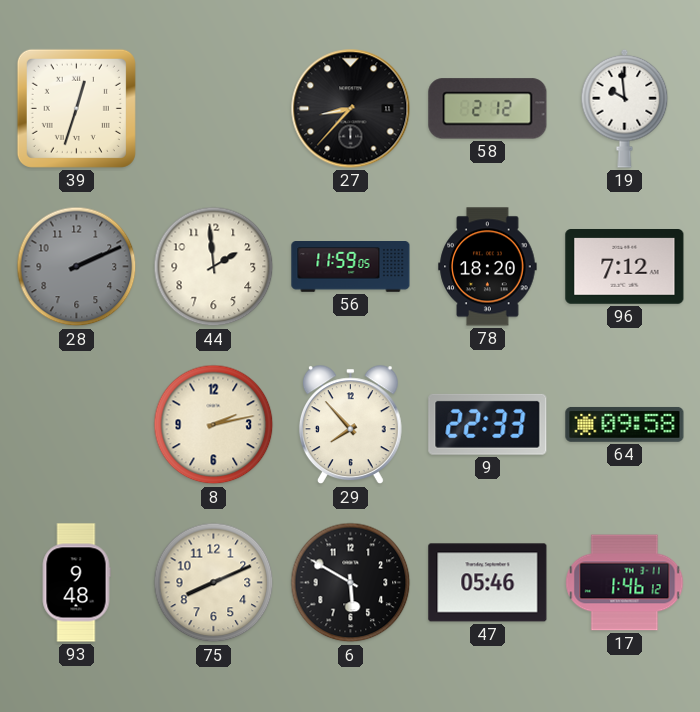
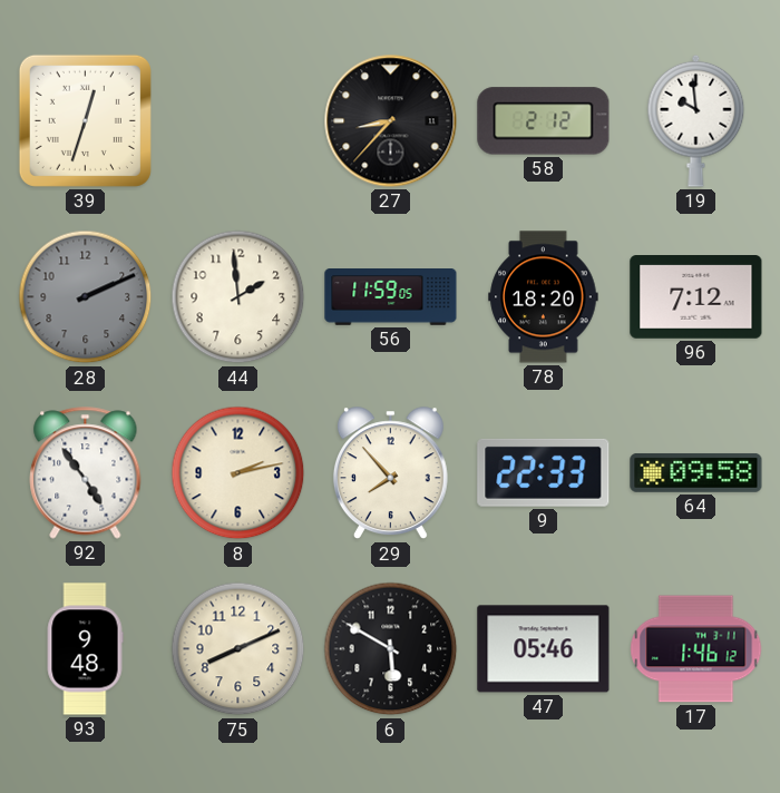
92: none -> 4:54
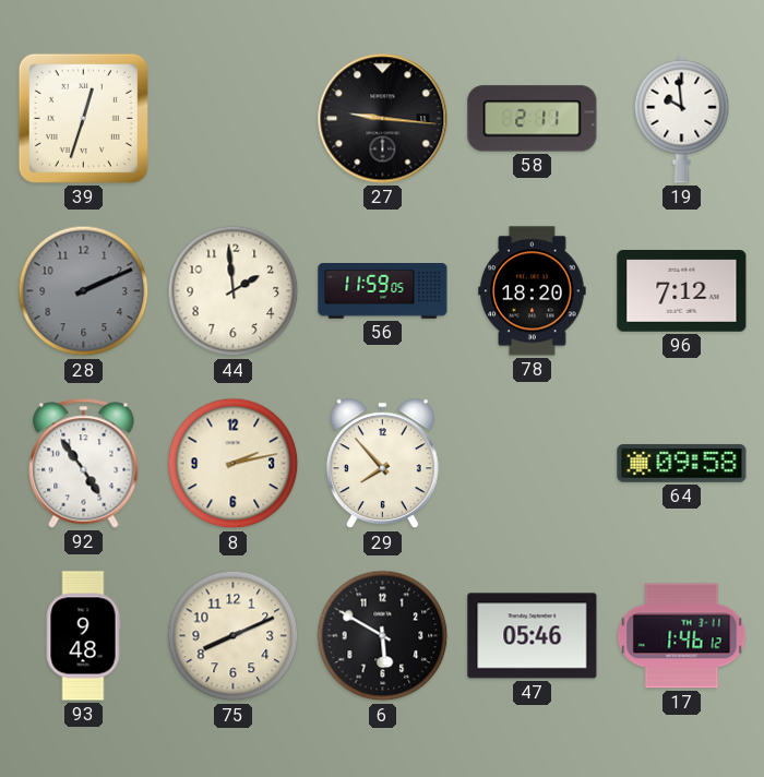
27: 8:37 -> 9:16
58: 2:12 -> 2:11
9: 22:33 -> none
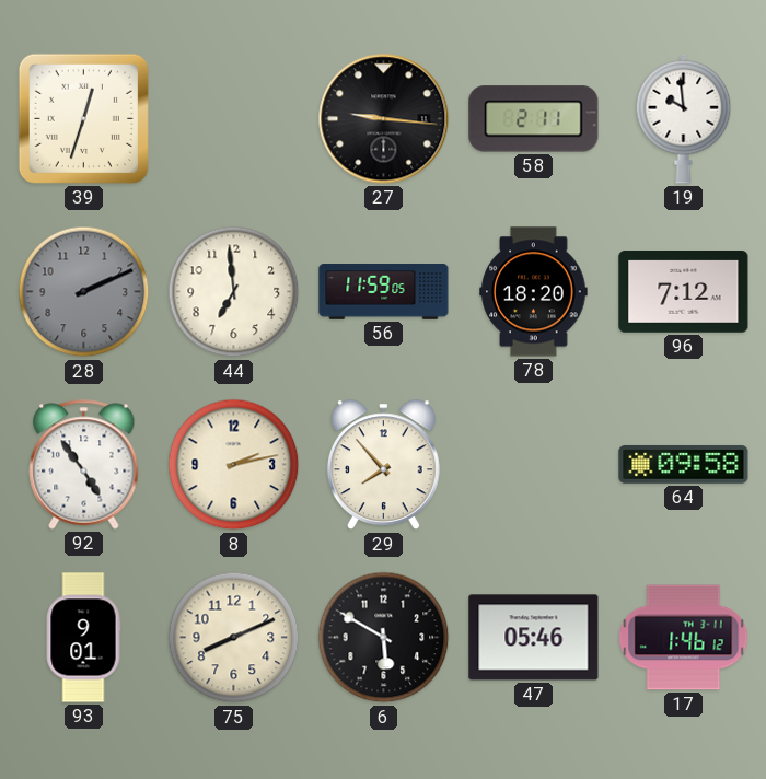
44: 1:59 -> 6:59
93: 9:48 -> 9:01
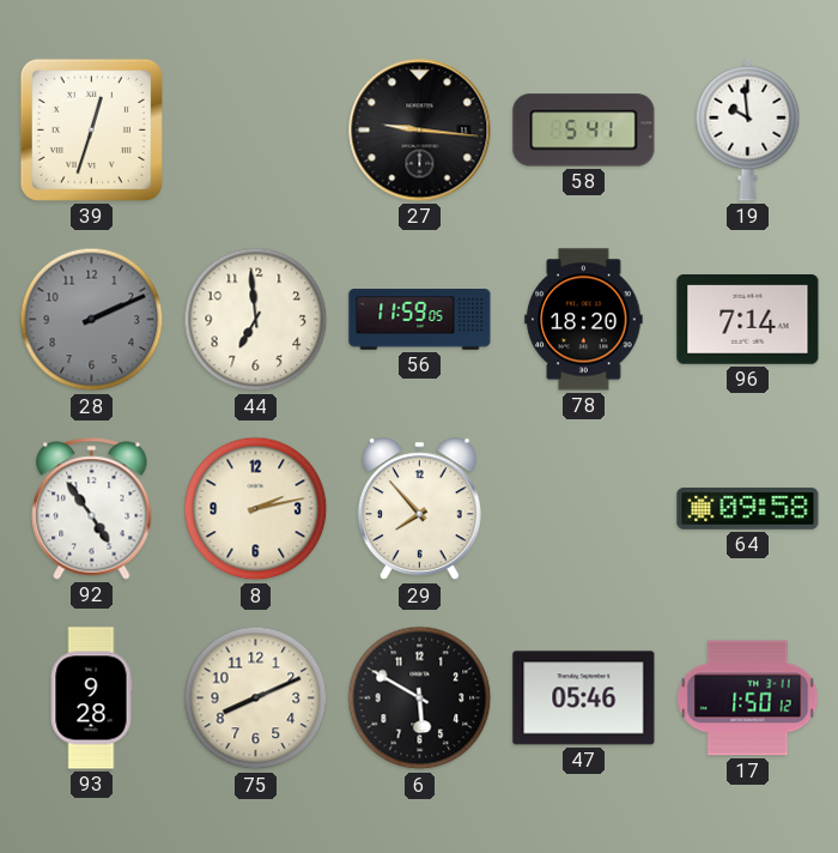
58: 2:11 -> 5:41
96: 7:12 -> 7:14
93: 9:01 -> 9:28
17: 1:46 -> 1:50
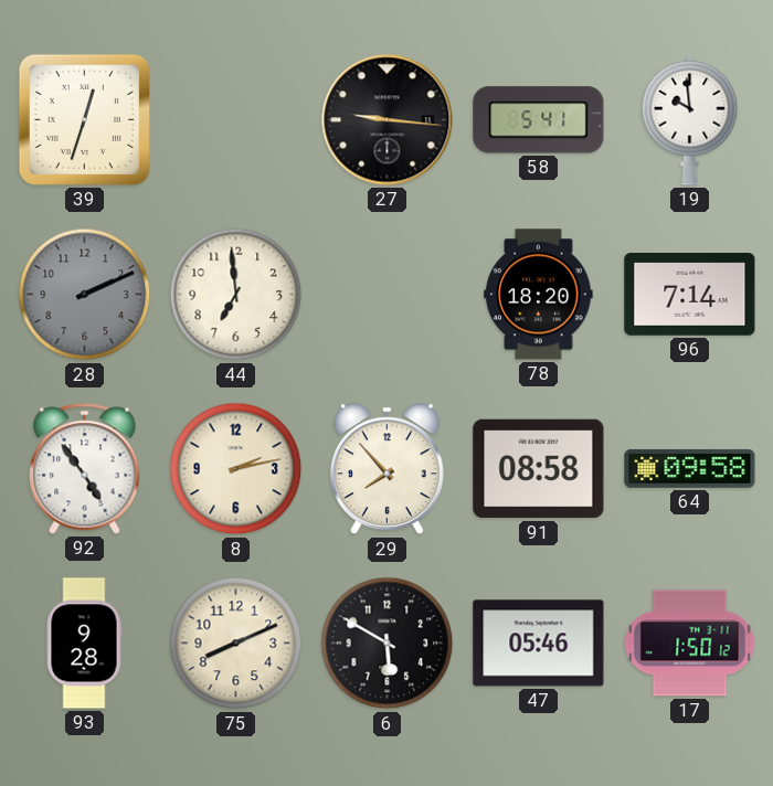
56: 11:59 -> none
91: none -> 08:58
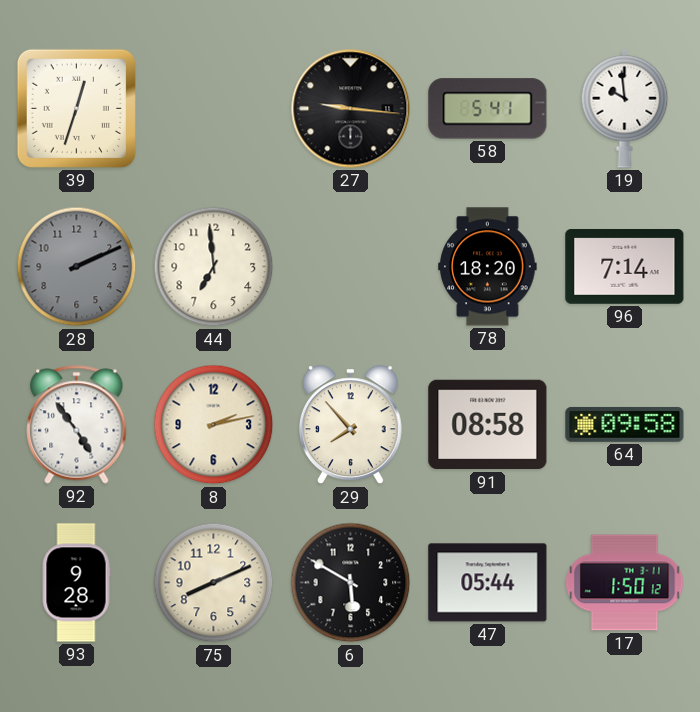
47: 05:46 -> 05:44
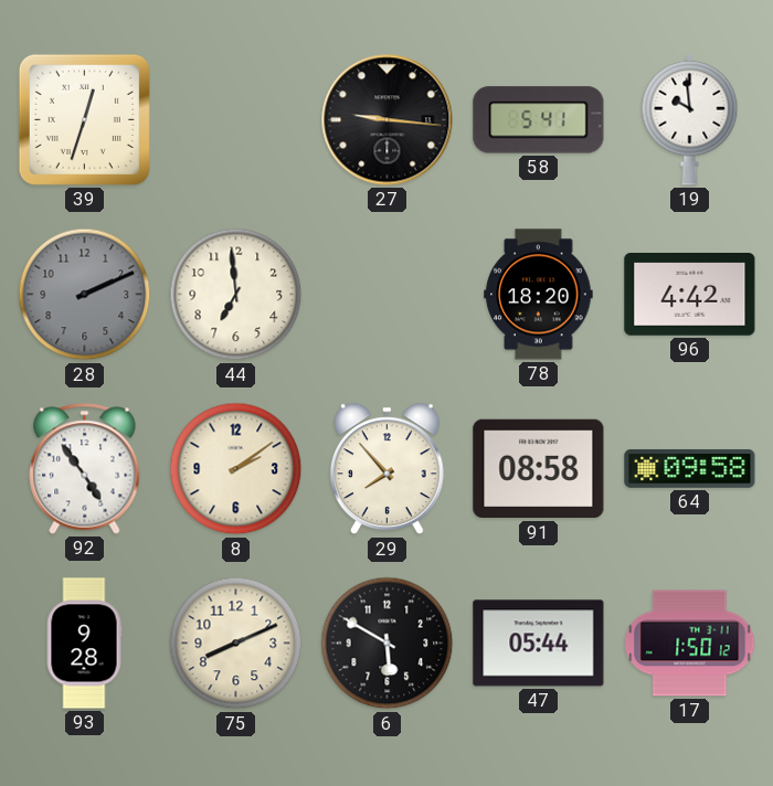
96: 7:14 -> 4:42
8: 2:13 -> 2:09
